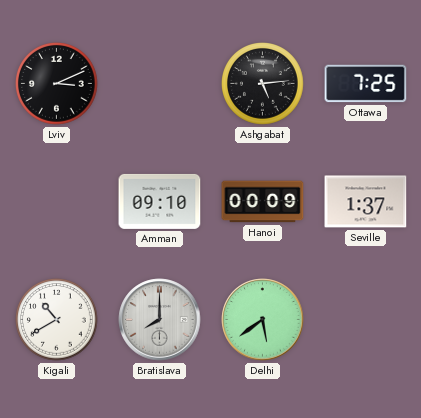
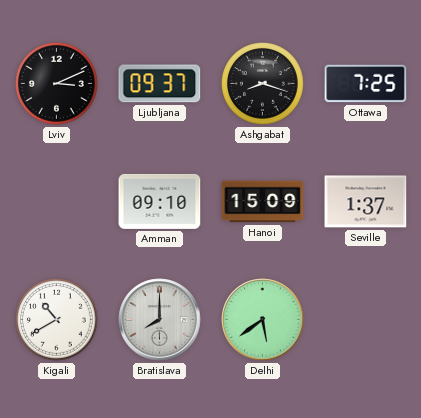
Ljubljana: none -> 09:37
Ashgabat: 5:14 -> 8:18
Hanoi: 00:09 -> 15:09
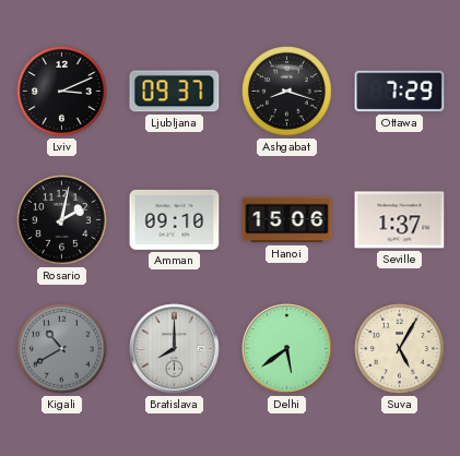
Ottawa: 7:25 -> 7:29
Rosario: none -> 2:02
Hanoi: 15:09 -> 15:06
Kigali dial: white -> grey
Suva: none -> 5:05
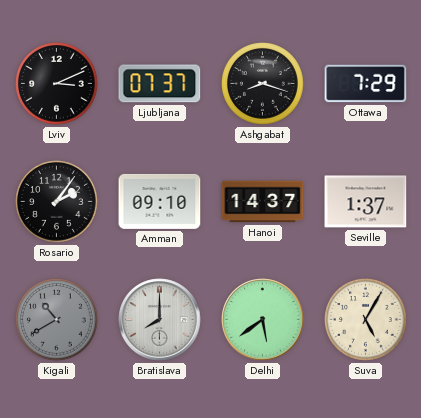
Ljubljana: 09:37 -> 07:37
Rosario: 2:02 -> 2:06
Hanoi: 15:06 -> 14:37
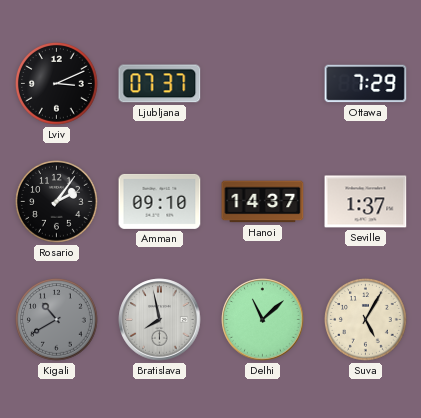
Ashgabat: 8:18 -> none
Bratislava: 8:00 -> 7:58
Delhi: 5:39 -> 11:08
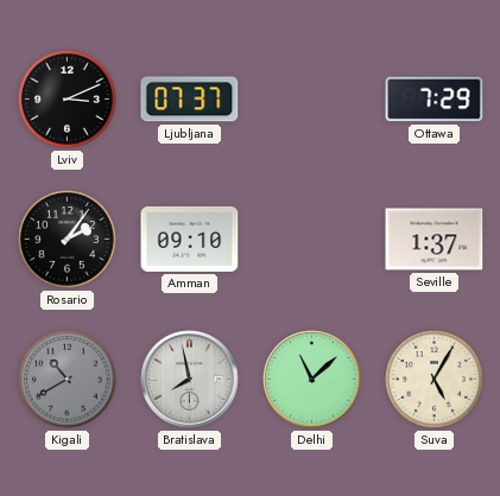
Hanoi: 14:37 -> none
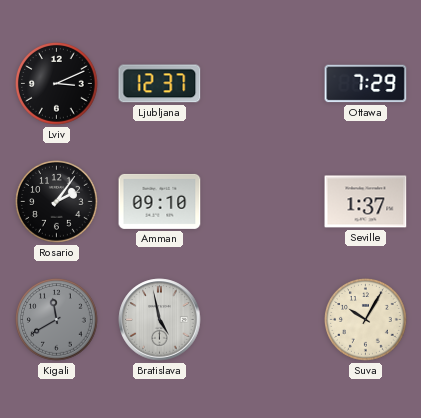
Ljubljana: 07:37 -> 12:37
Kigali: 10:40 -> 11:40
Bratislava: 7:58 -> 4:58
Delhi: 11:08 -> none
Suva: 5:05 -> 10:05
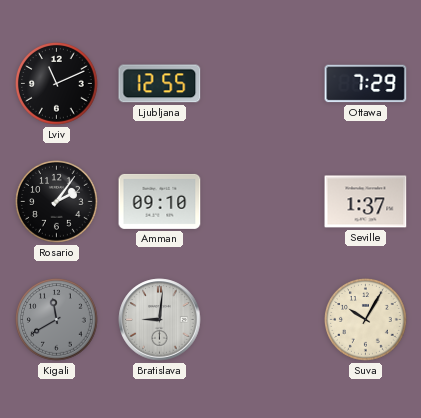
Lviv: 3:11 -> 11:11
Ljubljana: 12:37 -> 12:55
Bratislava: 4:58 -> 9:01
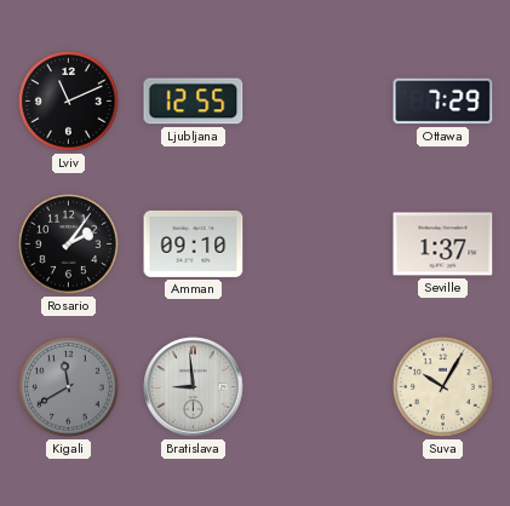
Bratislava: 9:01 -> 8:59
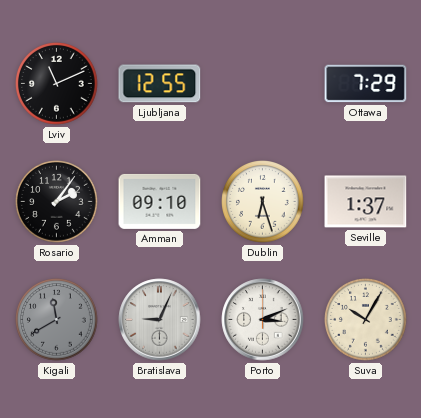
Dublin: none -> 6:27
Bratislava: 8:59 -> 9:04
Porto: none -> 3:11
